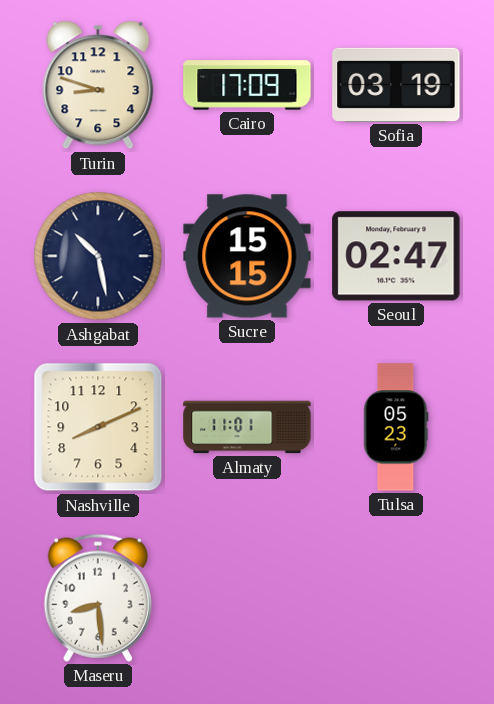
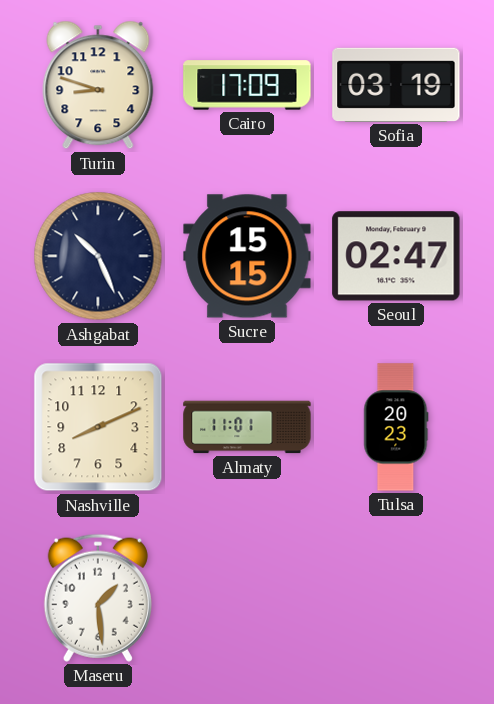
Ashgabat: 10:28 -> 10:26
Tulsa: 05:23 -> 20:23
Maseru: 8:29 -> 1:29
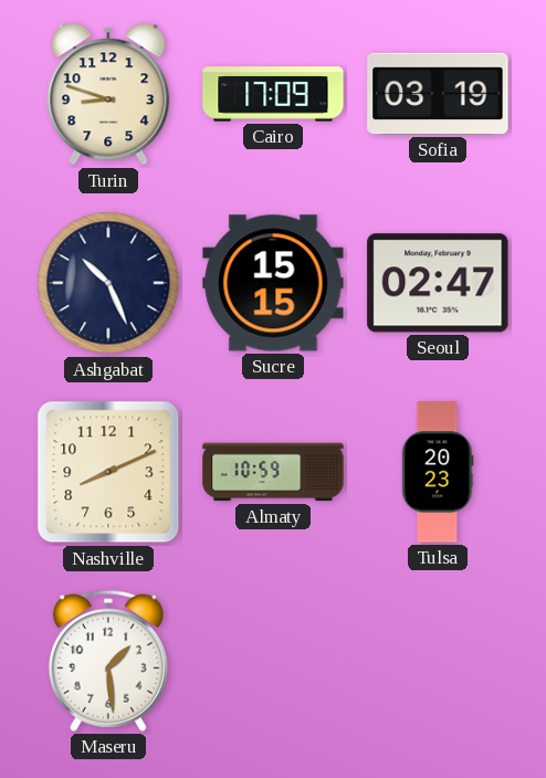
Almaty: 11:01 -> 10:59
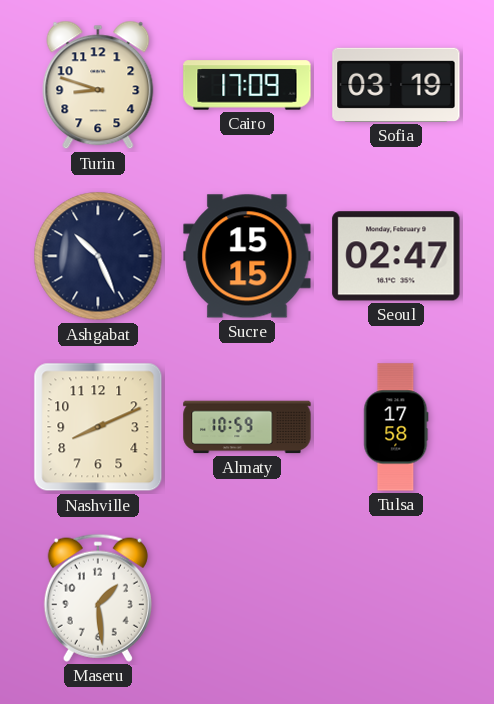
Tulsa: 20:23 -> 17:58
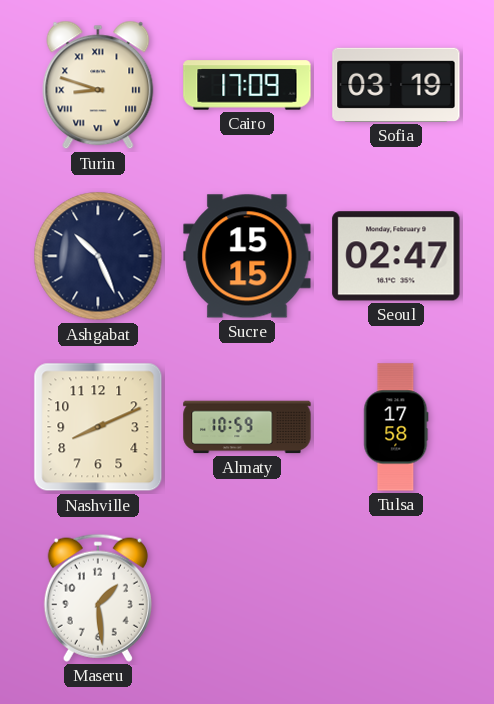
Turin numerals: Arabic -> Roman
